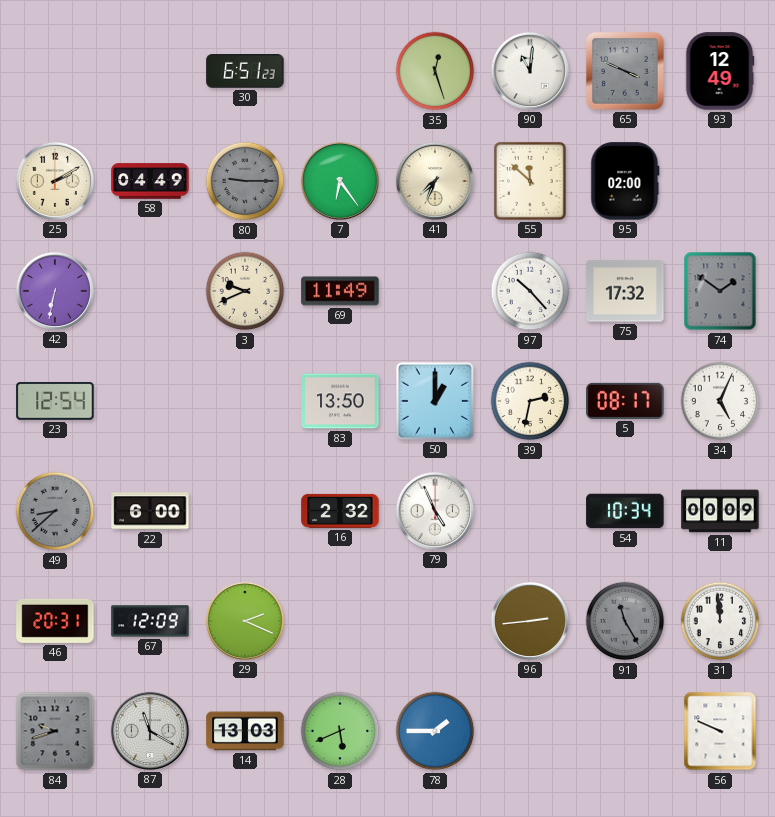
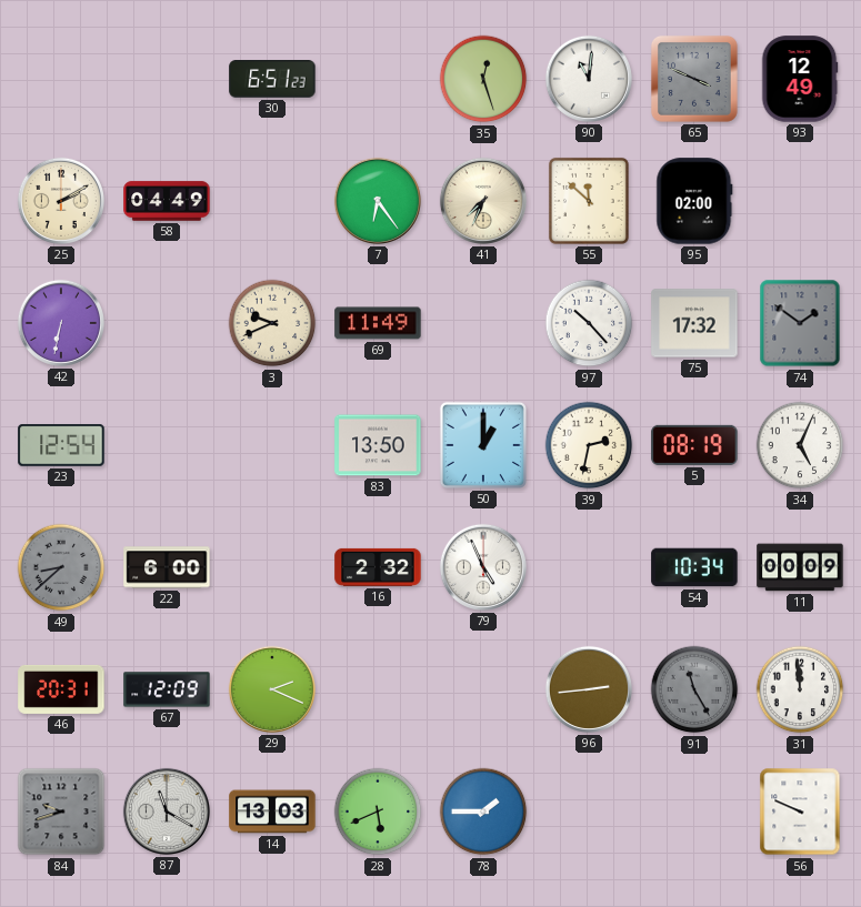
80: 9:15 -> none
5: 08:17 -> 08:19
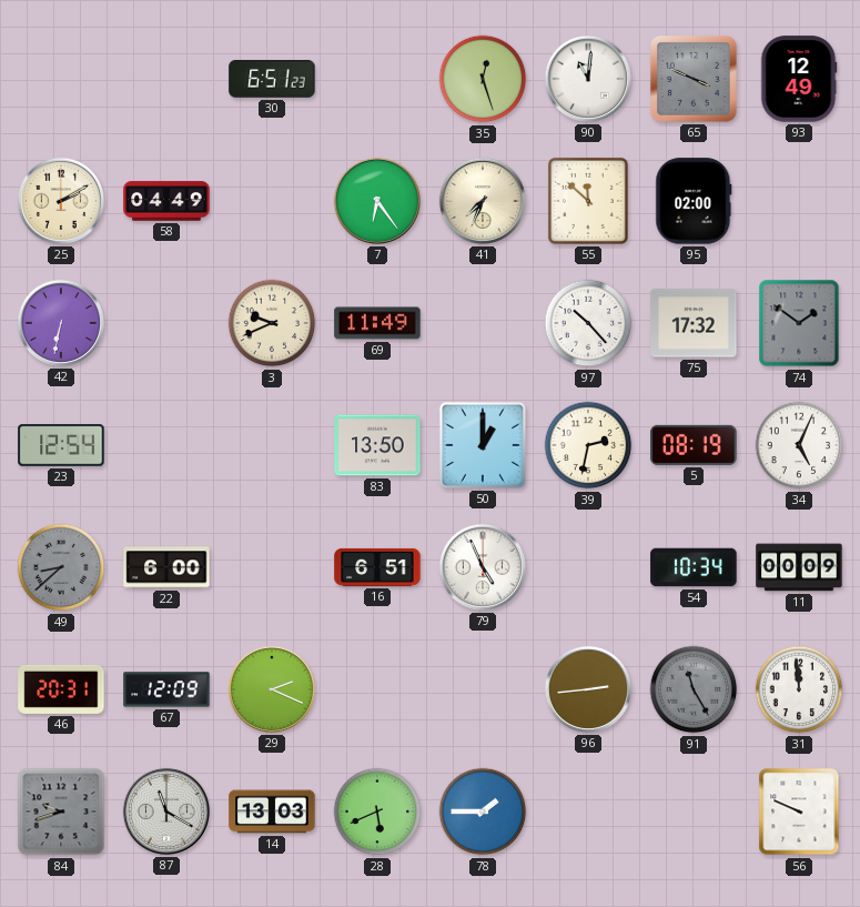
16: 2:32 -> 6:51
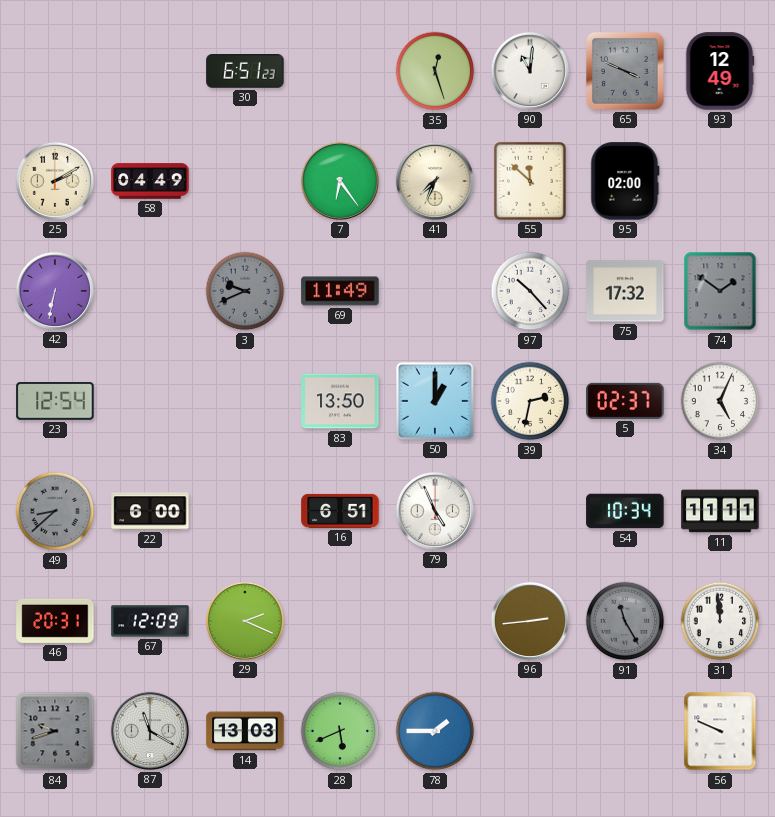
3 dial: cream -> grey
5: 08:19 -> 02:37
11: 00:09 -> 11:11
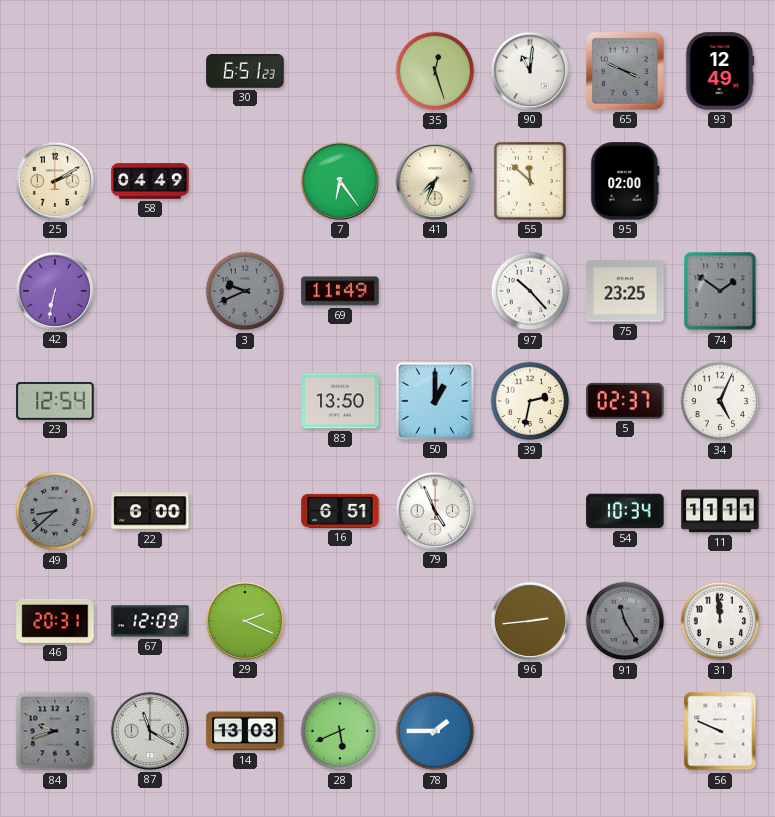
75: 17:32 -> 23:25
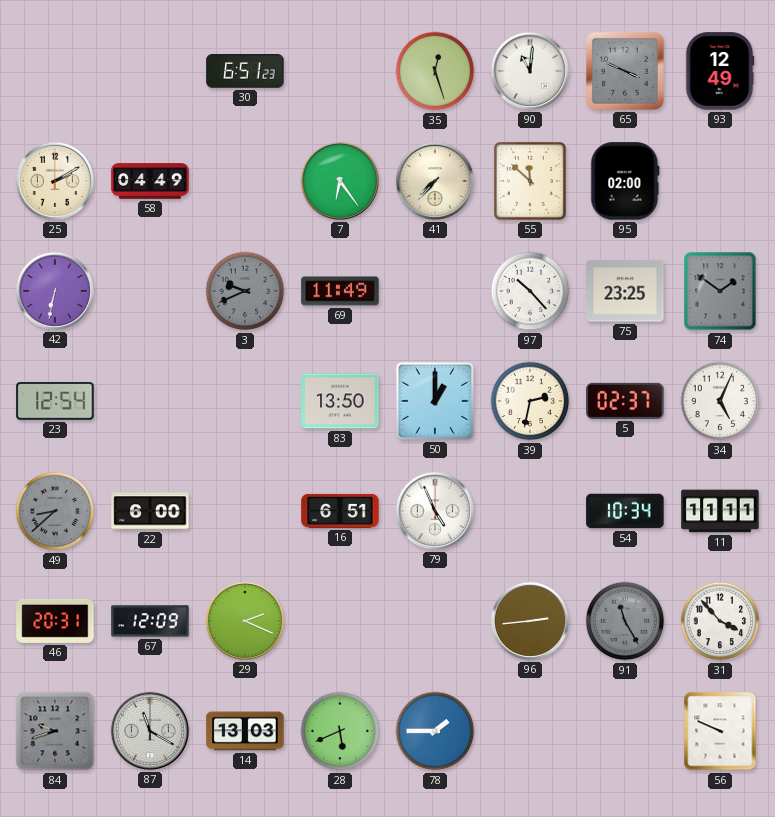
41: 7:34 -> 7:37
31: 11:59 -> 3:53
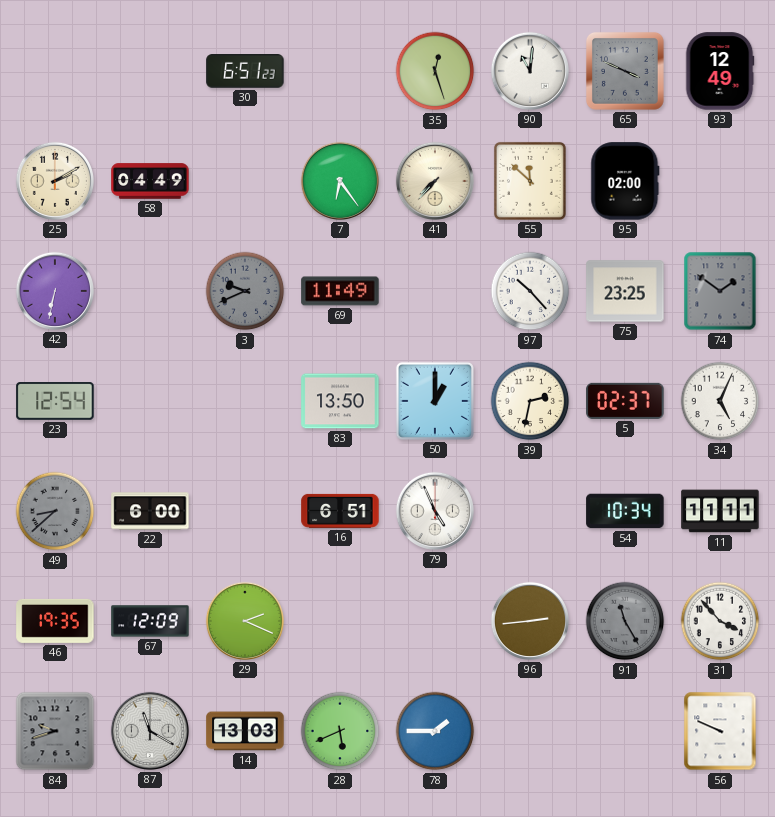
46: 20:31 -> 19:35
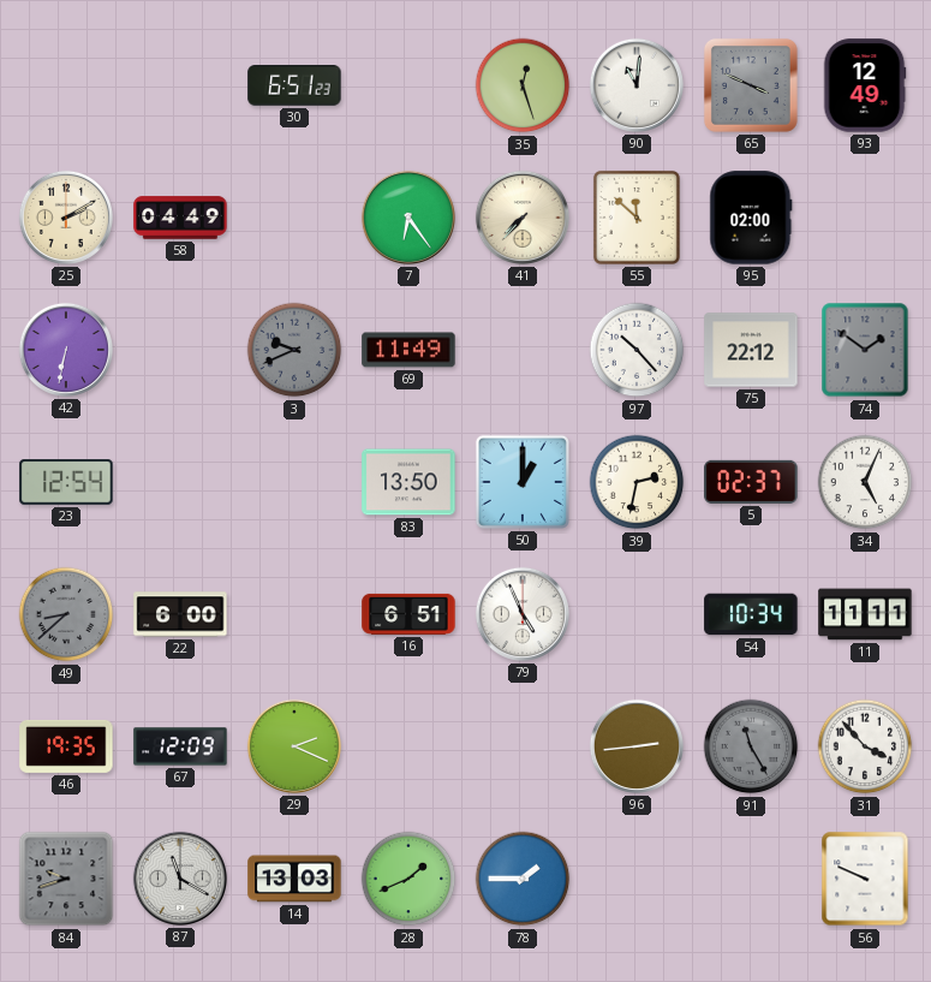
75: 23:25 -> 22:12
28: 5:41 -> 1:41
